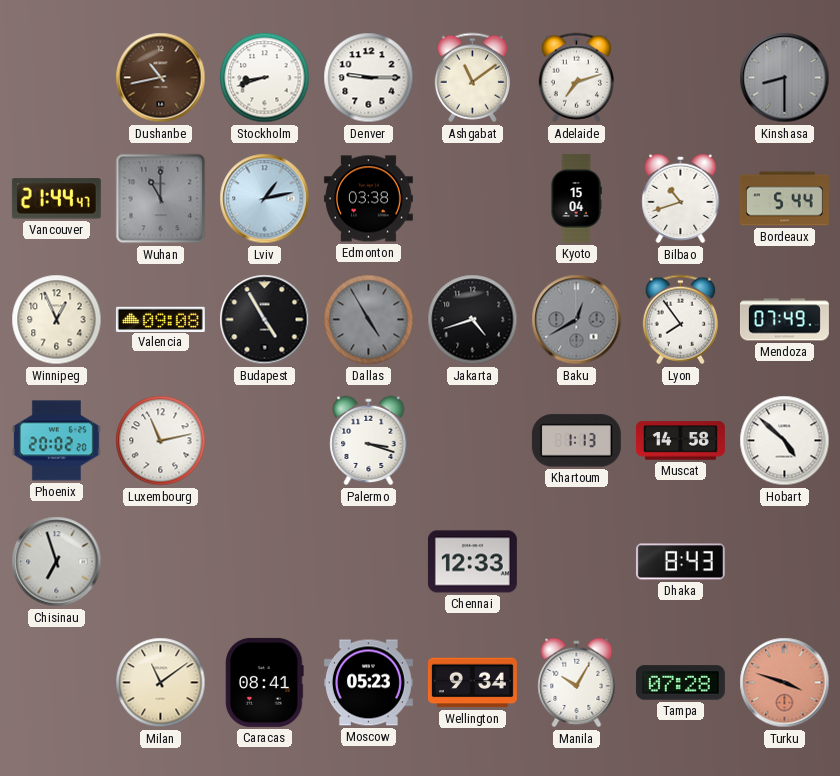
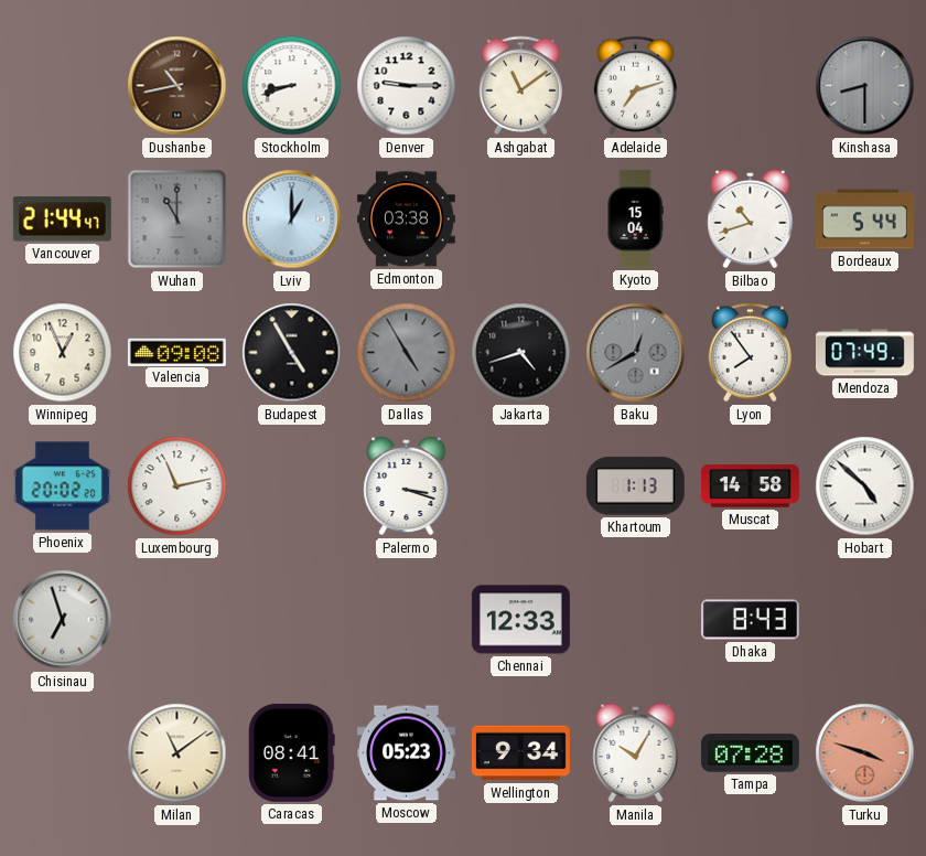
Lviv: 1:13 -> 1:00
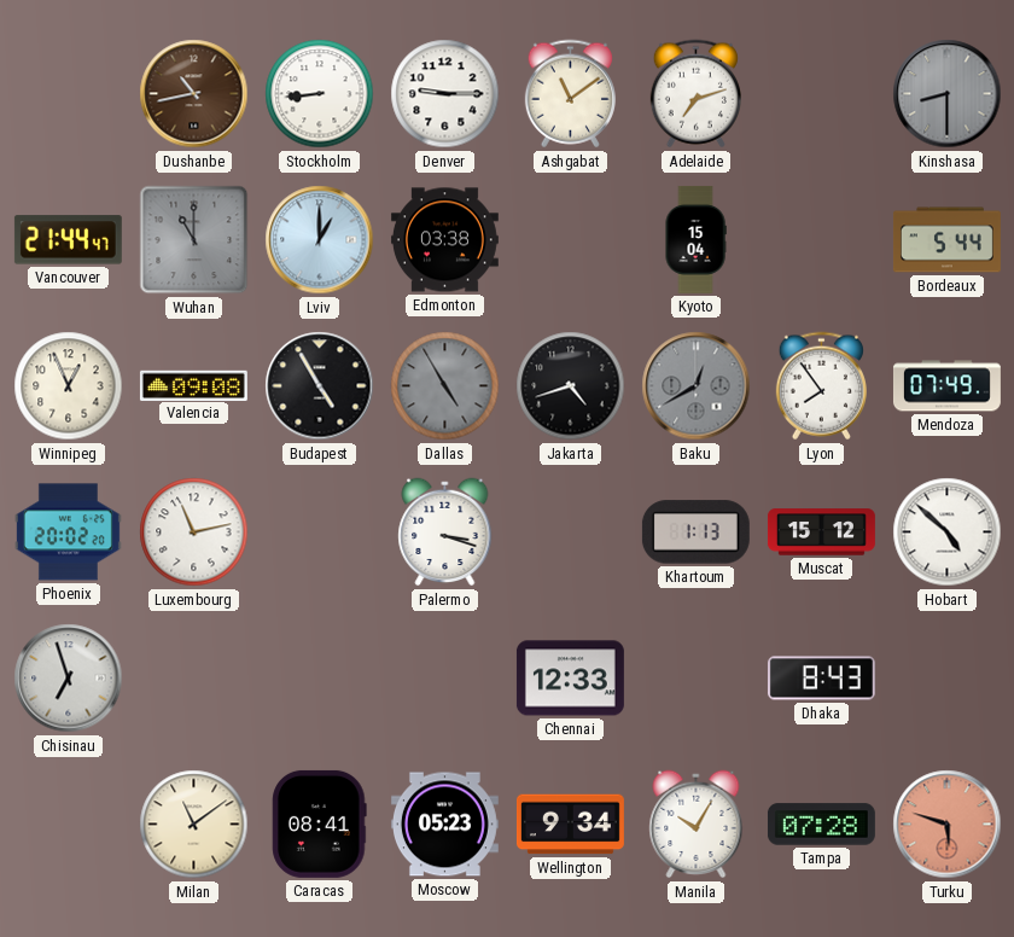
Stockholm: 8:42 -> 8:44
Bilbao: 10:42 -> none
Muscat: 14:58 -> 15:12
Turku: 3:48 -> 5:48
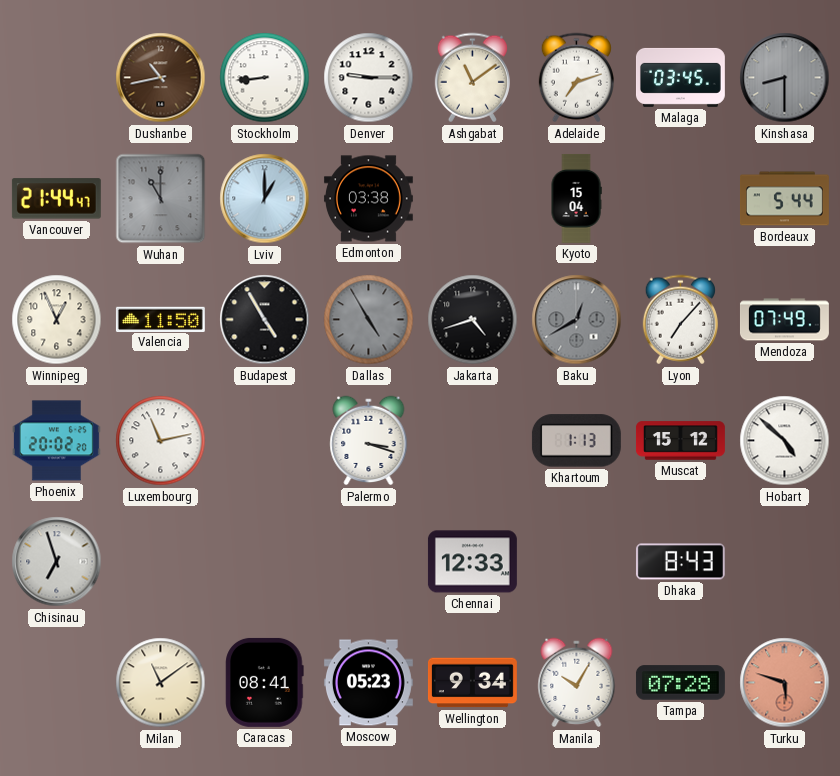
Malaga: none -> 03:45
Valencia: 09:08 -> 11:50
Lyon: 7:54 -> 7:07
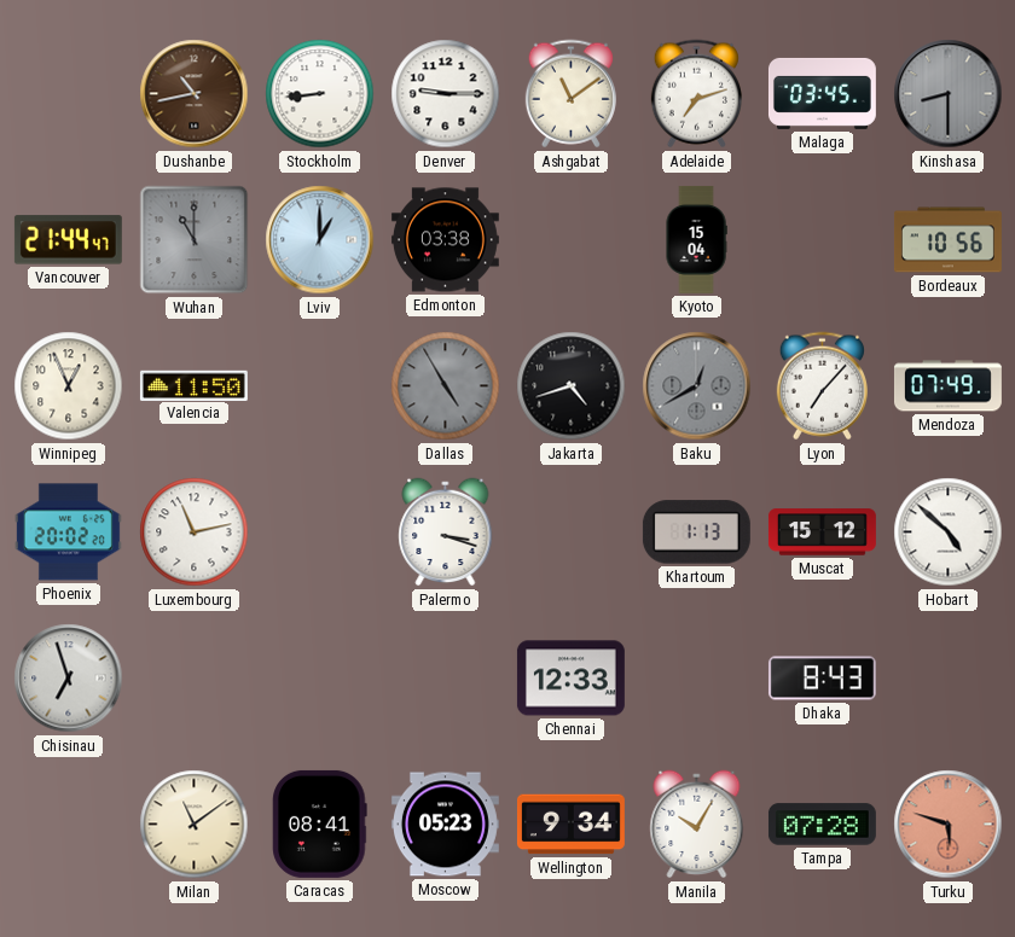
Bordeaux: 5:44 -> 10:56
Budapest: 4:55 -> none
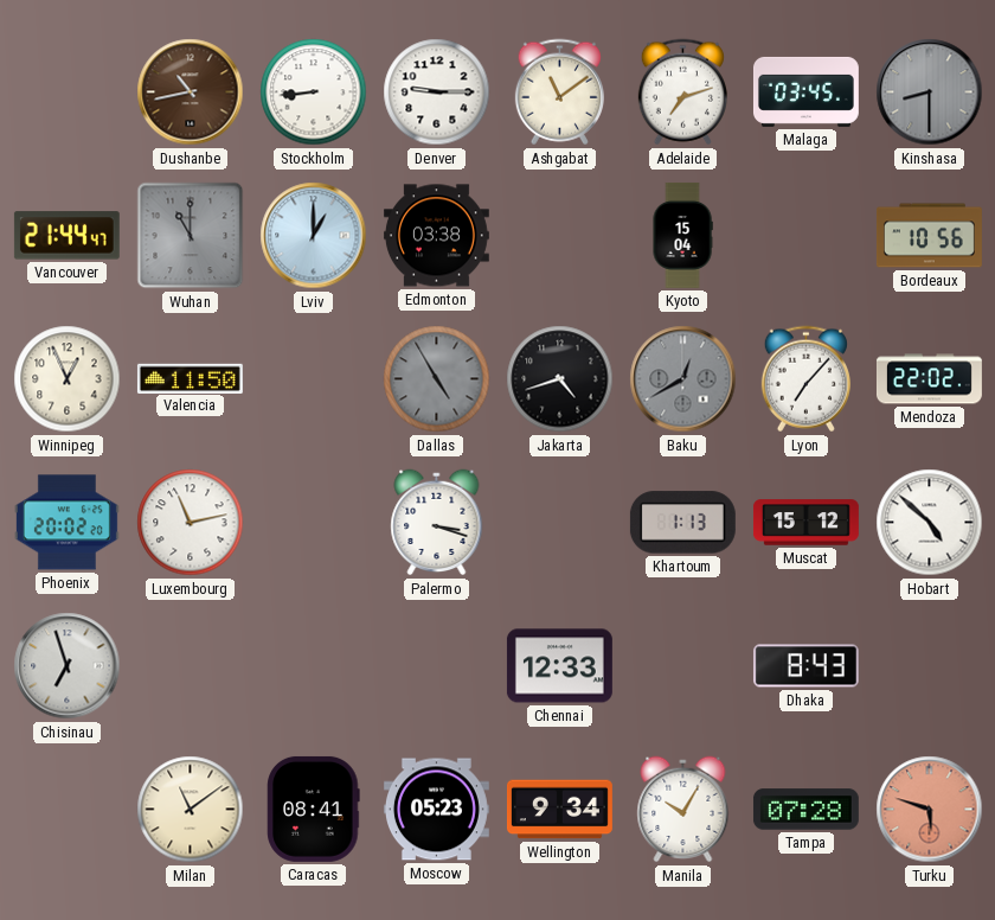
Mendoza: 07:49 -> 22:02
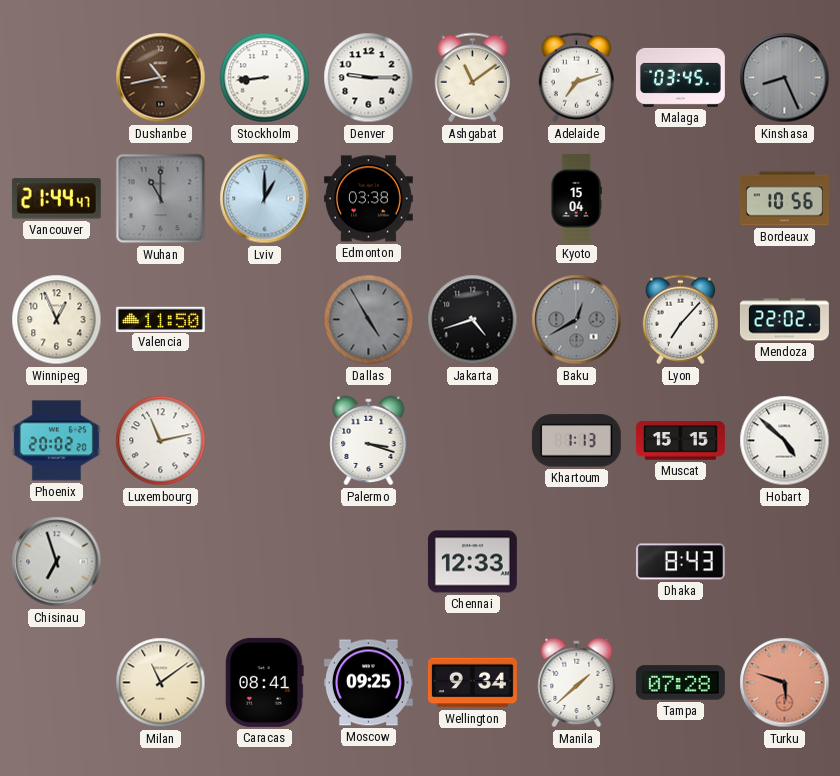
Kinshasa: 8:30 -> 8:26
Muscat: 15:12 -> 15:15
Moscow: 05:23 -> 09:25
Manila: 10:05 -> 1:38
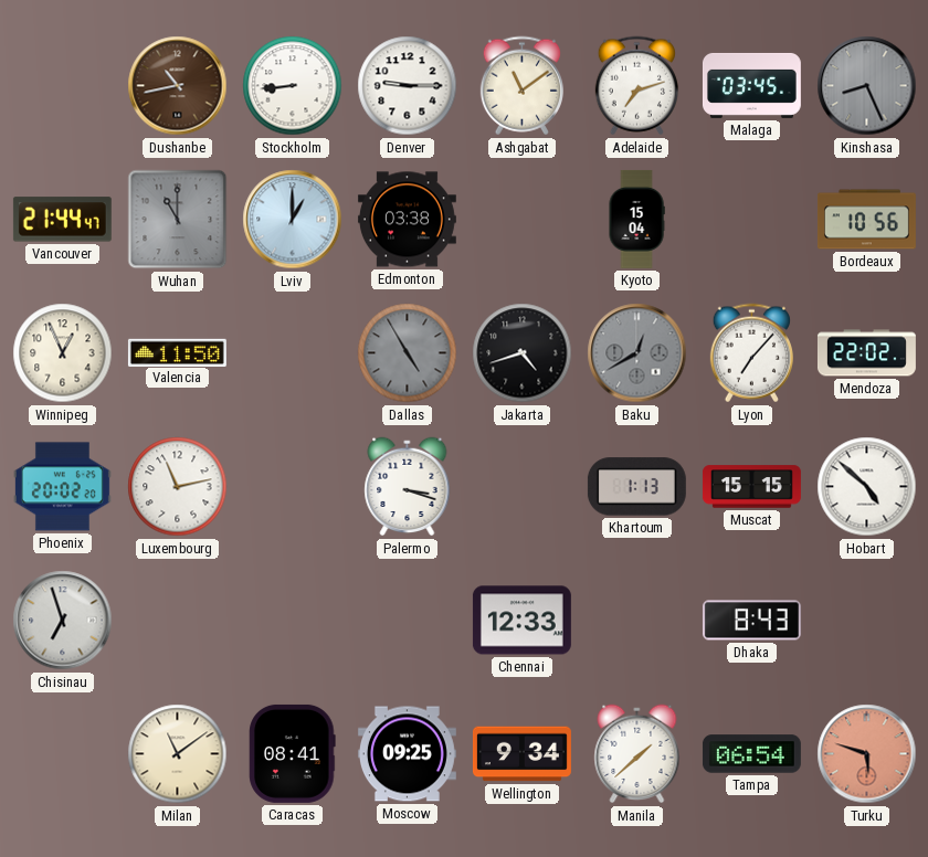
Tampa: 07:28 -> 06:54
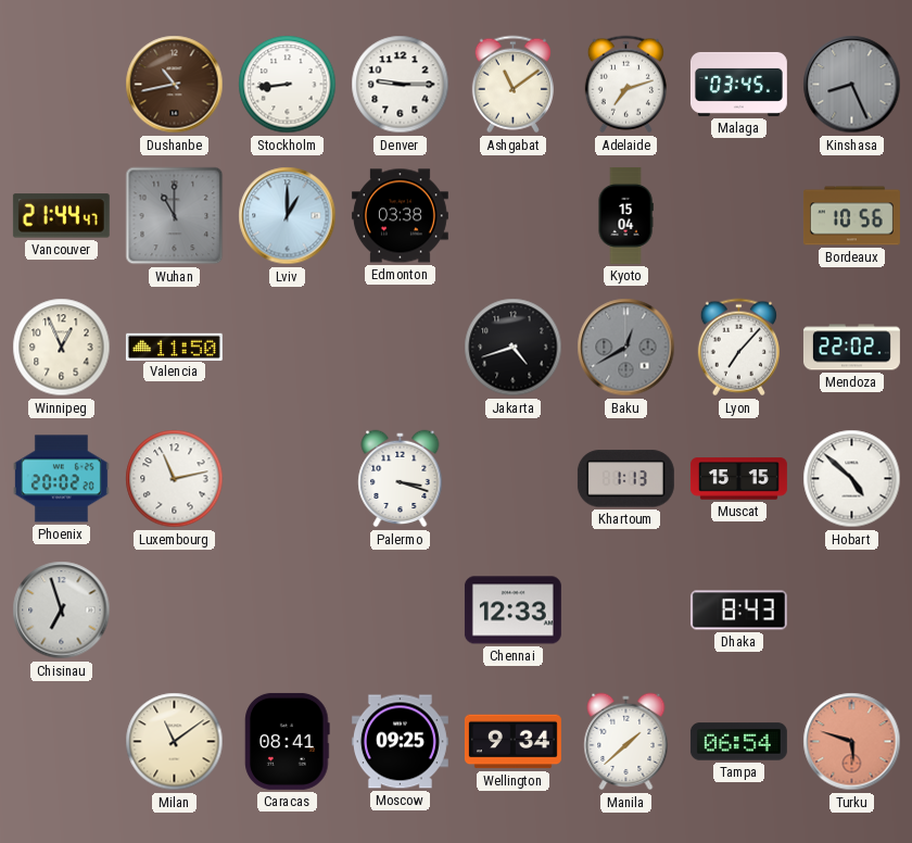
Dallas: 4:55 -> none
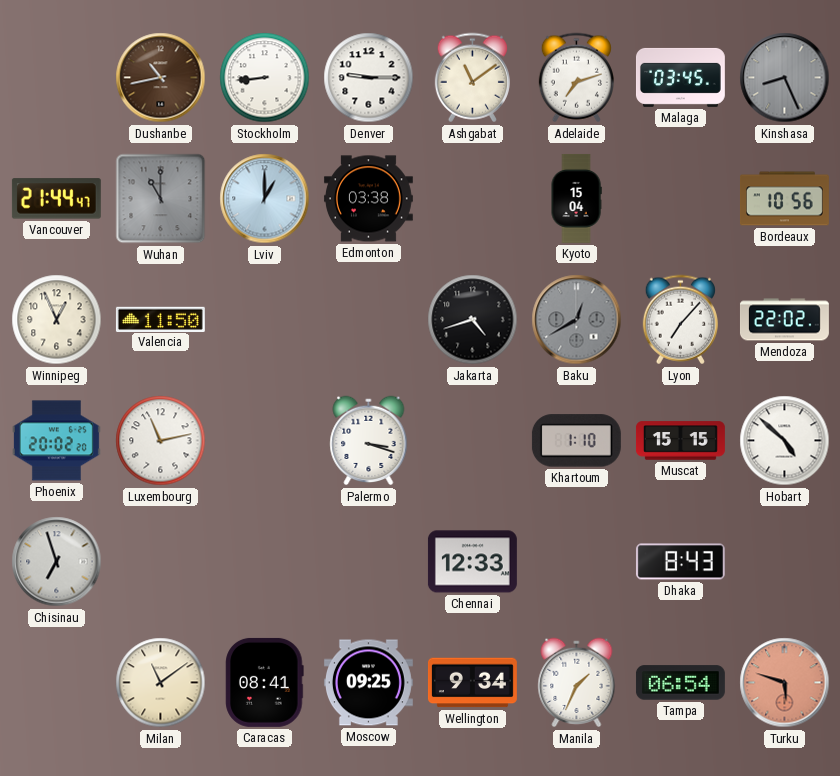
Khartoum: 1:13 -> 1:10
Manila: 1:38 -> 1:34
